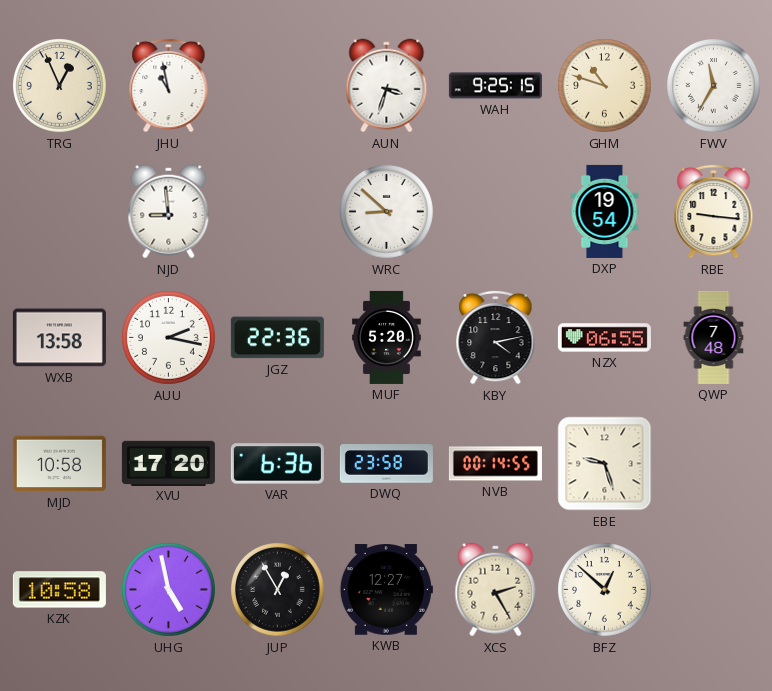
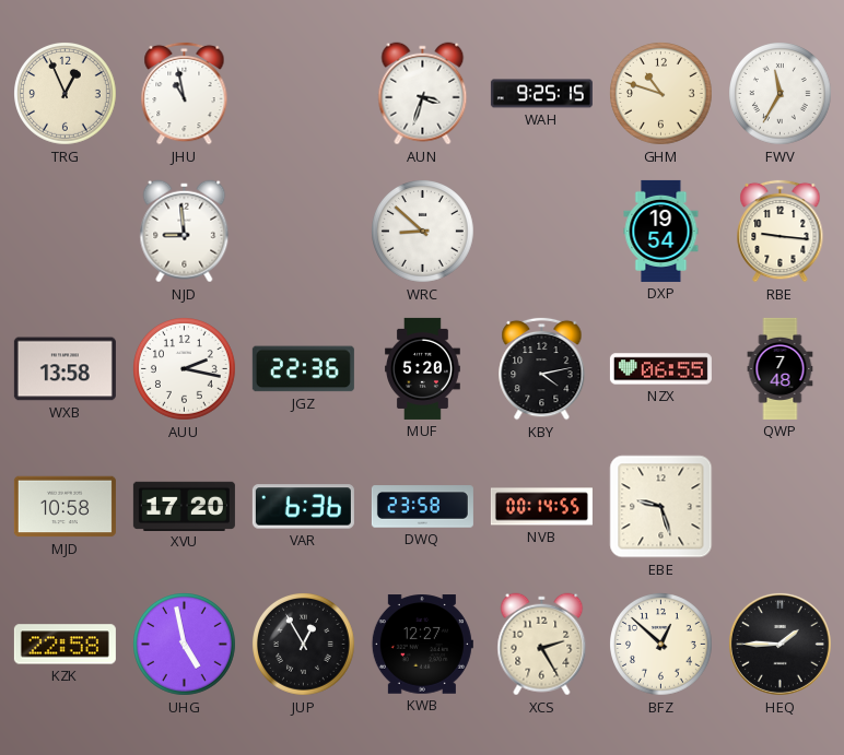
KZK: 10:58 -> 22:58
HEQ: none -> 1:45
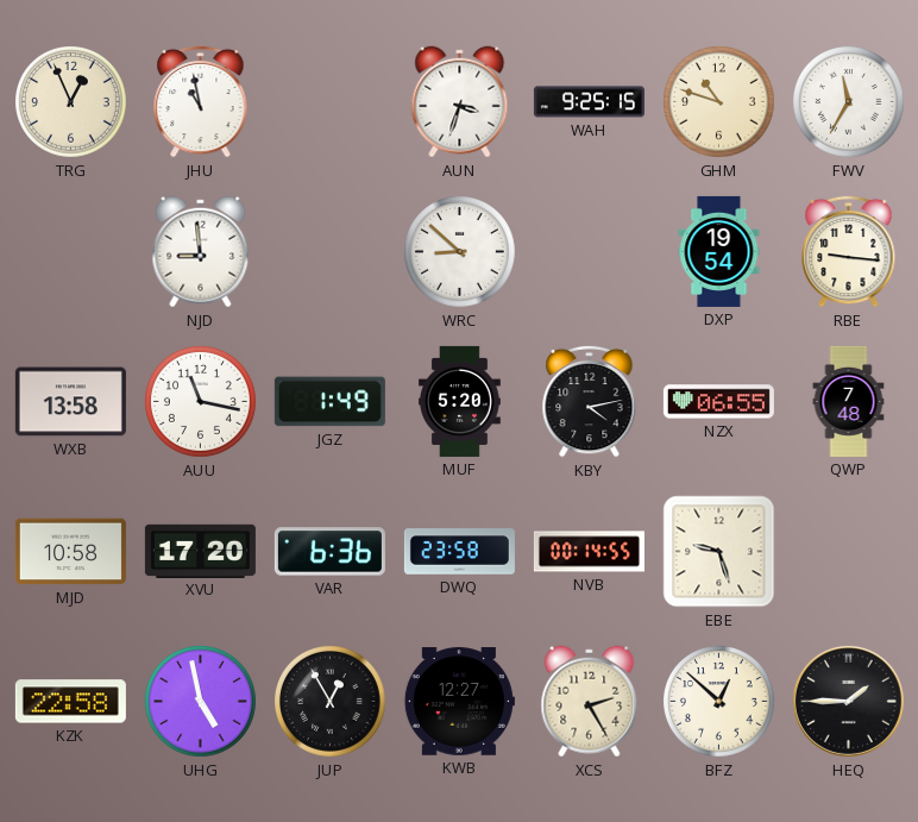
AUU: 2:17 -> 11:17
JGZ: 22:36 -> 1:49
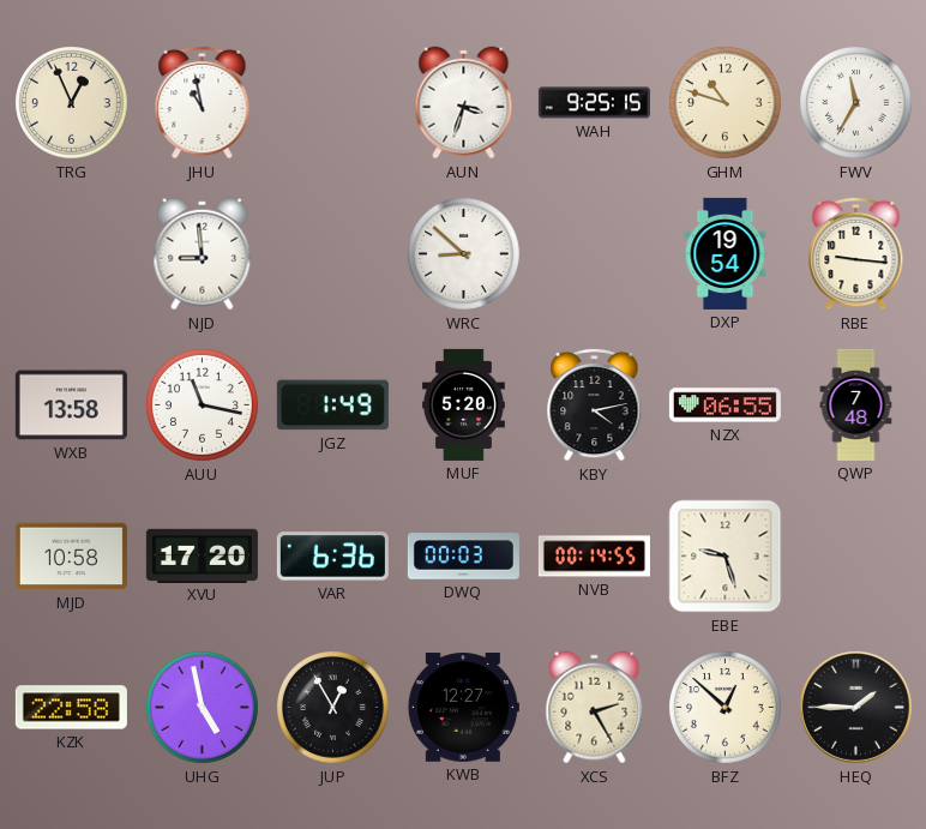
DWQ: 23:58 -> 00:03
